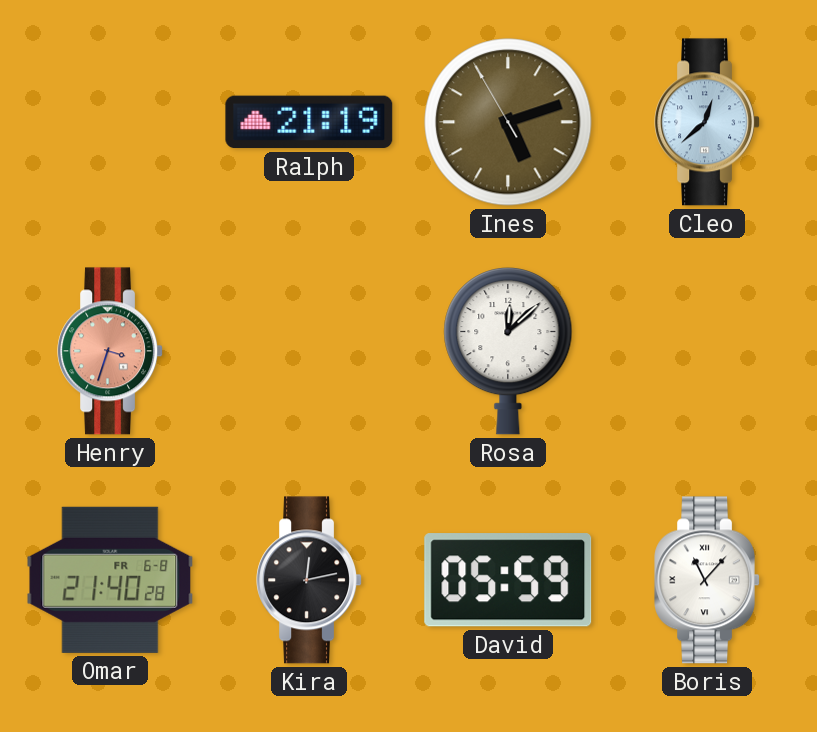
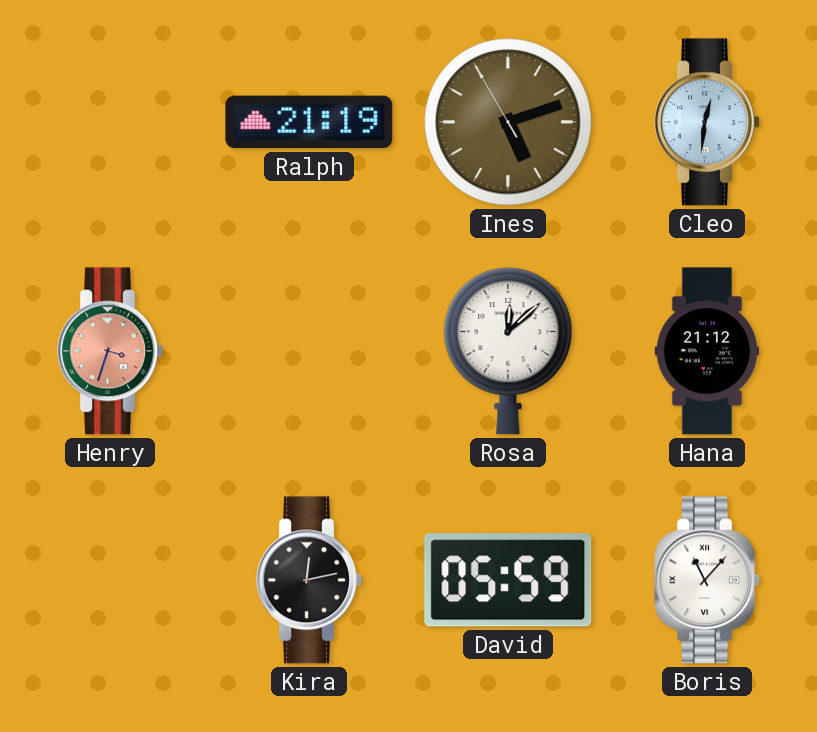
Cleo: 12:38 -> 12:31
Hana: none -> 21:12
Omar: 21:40 -> none
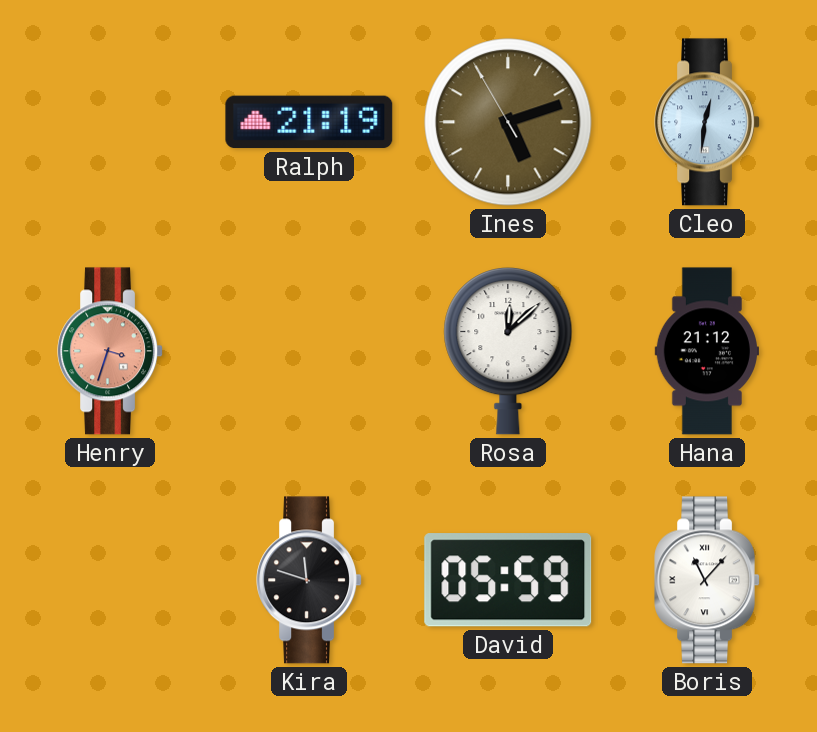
Kira: 12:13 -> 11:48
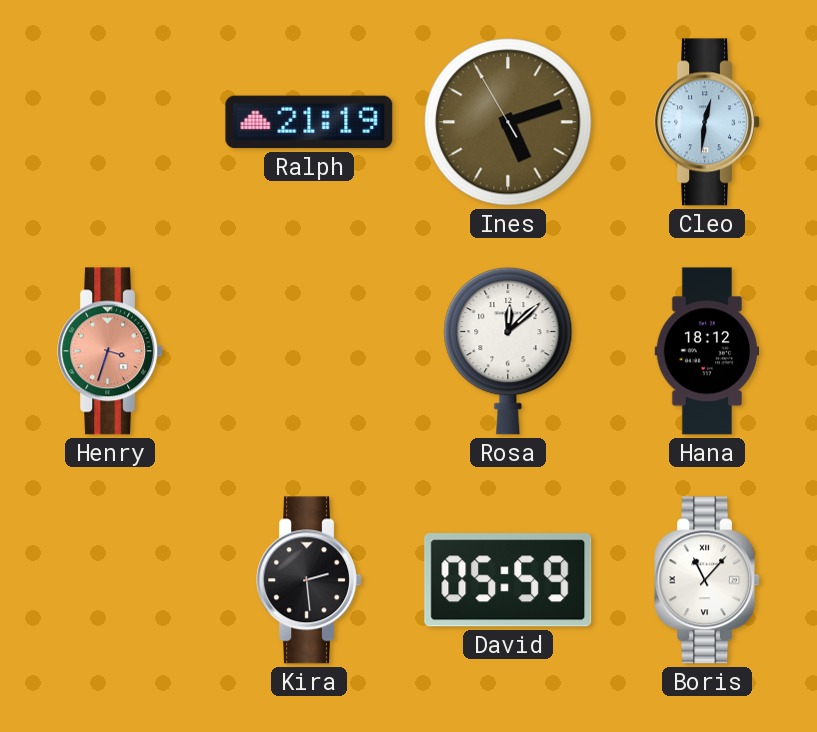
Hana: 21:12 -> 18:12
Kira: 11:48 -> 2:29
